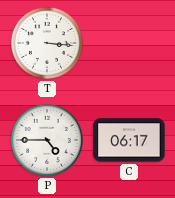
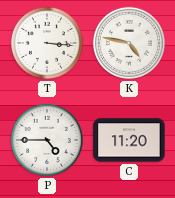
K: none -> 4:47
C: 06:17 -> 11:20
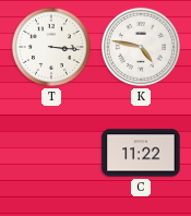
P: 4:45 -> none
C: 11:20 -> 11:22
